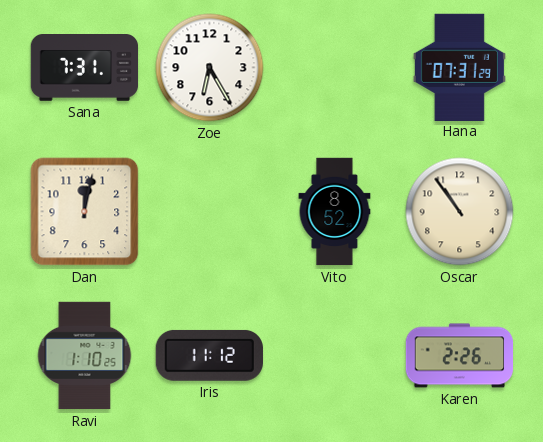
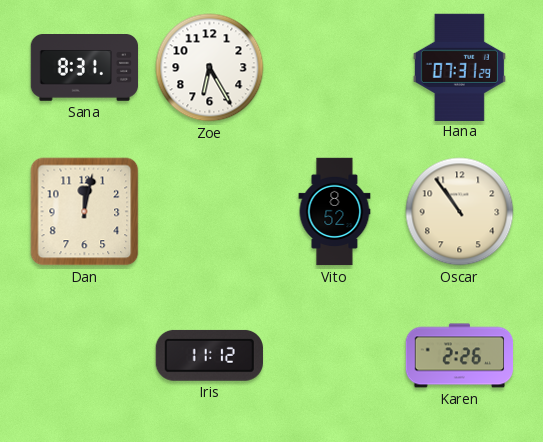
Sana: 7:31 -> 8:31
Ravi: 1:10 -> none
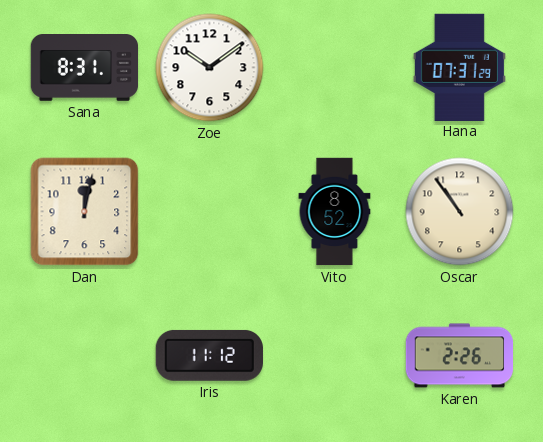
Zoe: 6:25 -> 10:09
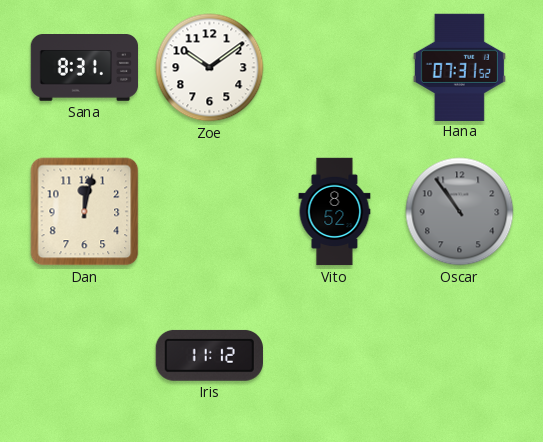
Hana: 07:31:29 -> 07:31:52
Oscar dial: cream -> grey
Karen: 2:26 -> none
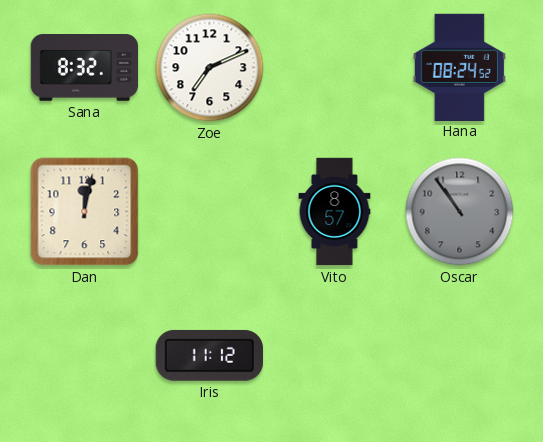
Sana: 8:31 -> 8:32
Zoe: 10:09 -> 7:11
Hana: 07:31 -> 08:24
Vito: 8:52 -> 8:57
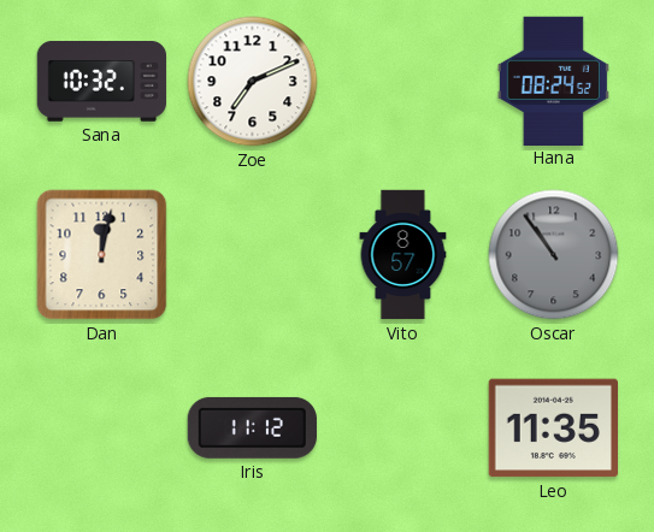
Sana: 8:32 -> 10:32
Leo: none -> 11:35
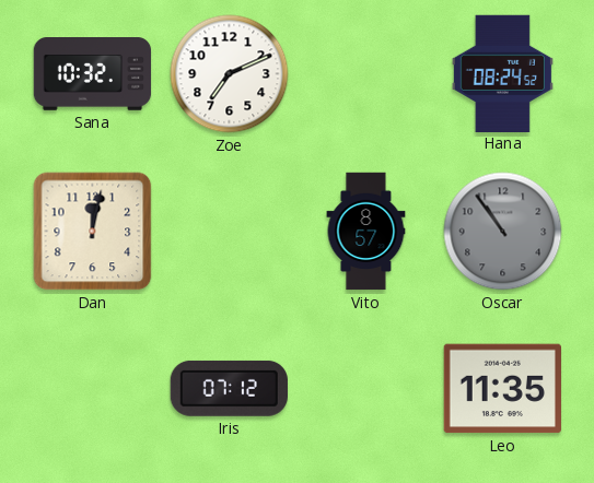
Iris: 11:12 -> 07:12
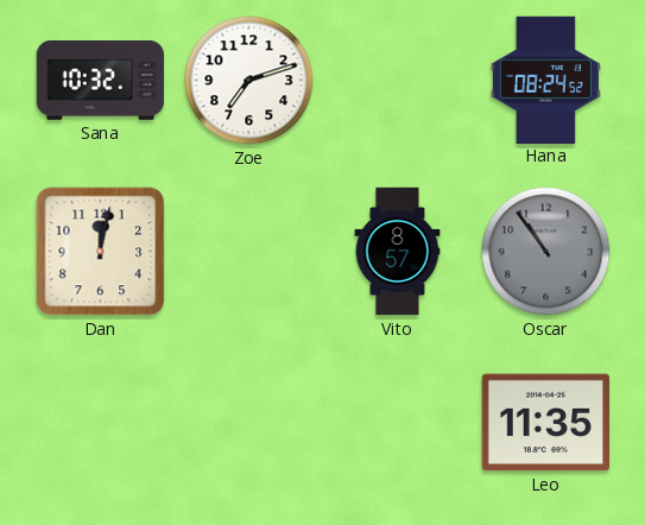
Zoe: 7:11 -> 7:12
Iris: 07:12 -> none
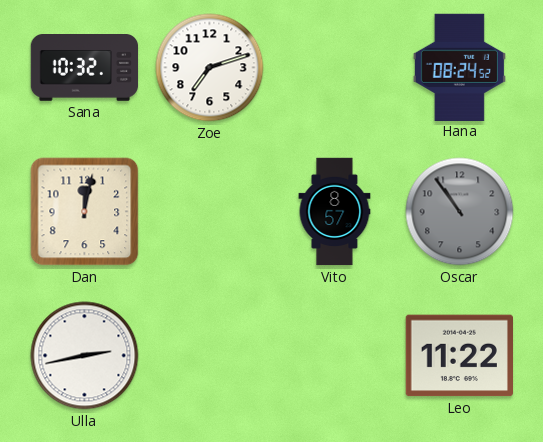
Ulla: none -> 2:43
Leo: 11:35 -> 11:22
